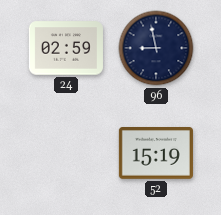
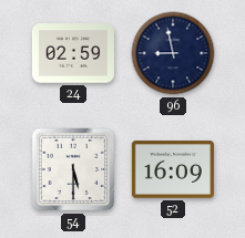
54: none -> 5:30
52: 15:19 -> 16:09
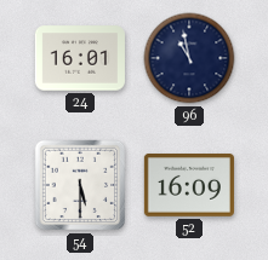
24: 02:59 -> 16:01
96: 8:58 -> 10:58
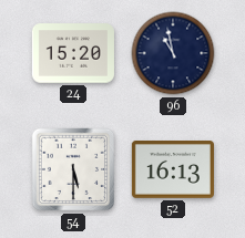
24: 16:01 -> 15:20
52: 16:09 -> 16:13
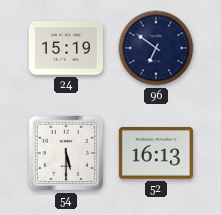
24: 15:20 -> 15:19
96: 10:58 -> 6:51
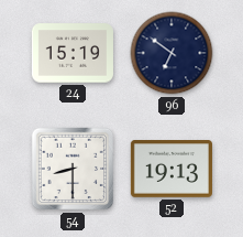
54: 5:30 -> 8:30
52: 16:13 -> 19:13
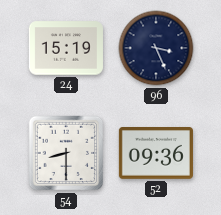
96: 6:51 -> 3:26
52: 19:13 -> 09:36
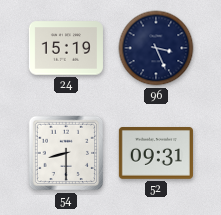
52: 09:36 -> 09:31
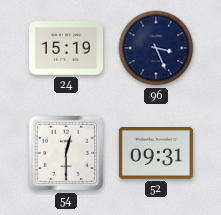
54: 8:30 -> 12:30
